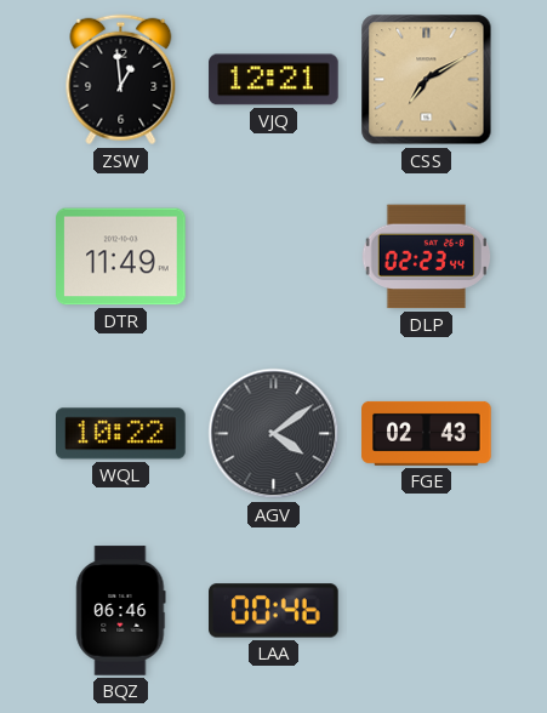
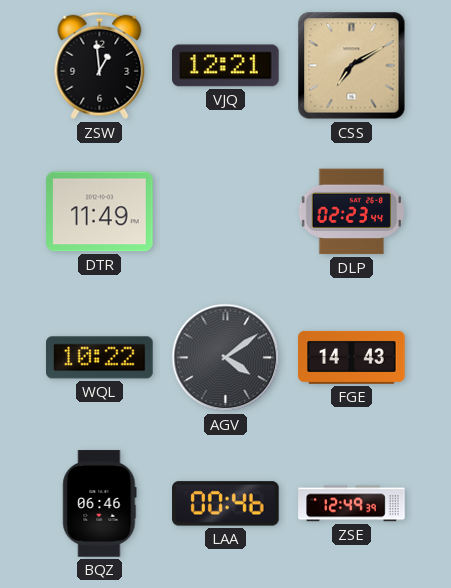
FGE: 02:43 -> 14:43
ZSE: none -> 12:49
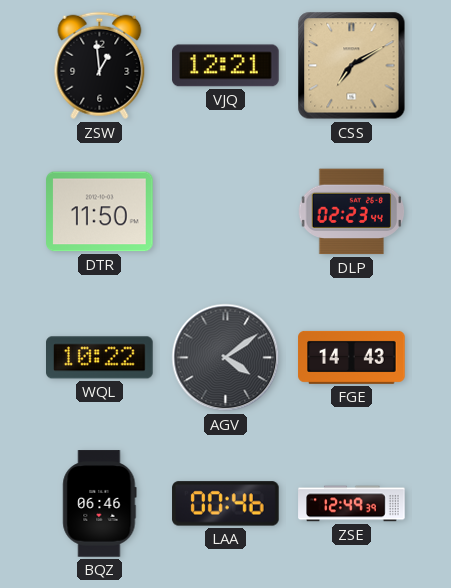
DTR: 11:49 -> 11:50
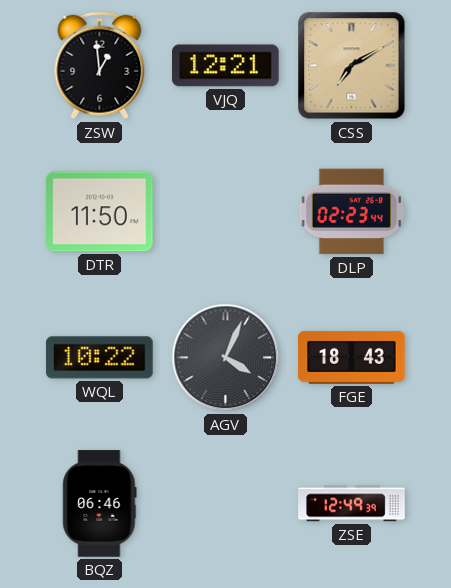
AGV: 4:09 -> 4:04
FGE: 14:43 -> 18:43
LAA: 00:46 -> none
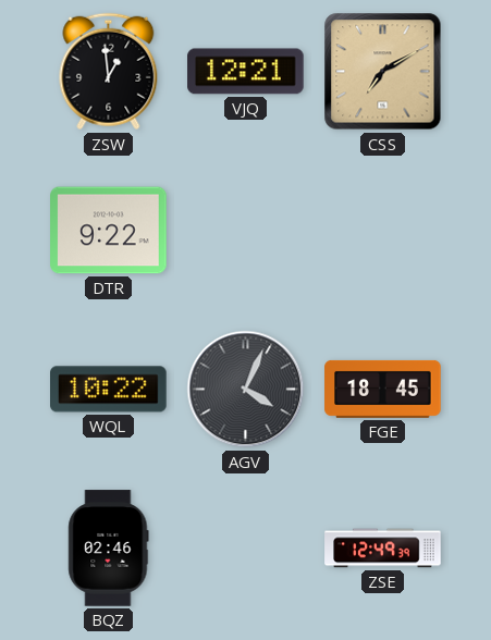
DTR: 11:50 -> 9:22
DLP: 02:23 -> none
FGE: 18:43 -> 18:45
BQZ: 06:46 -> 02:46
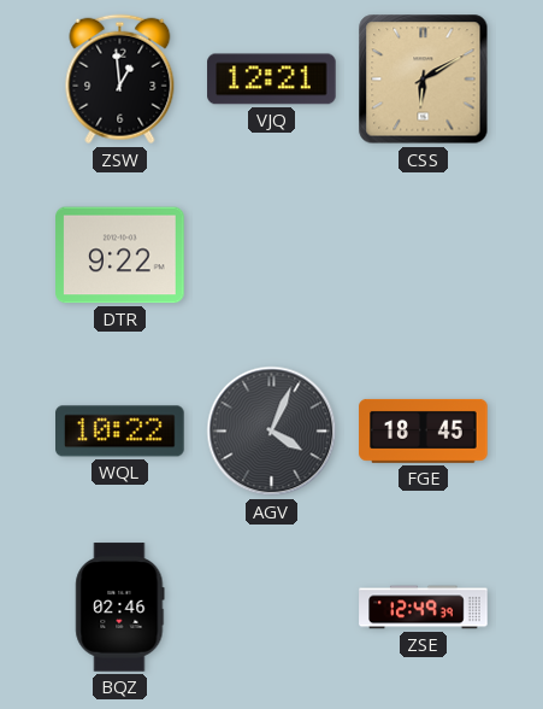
CSS: 7:10 -> 6:10
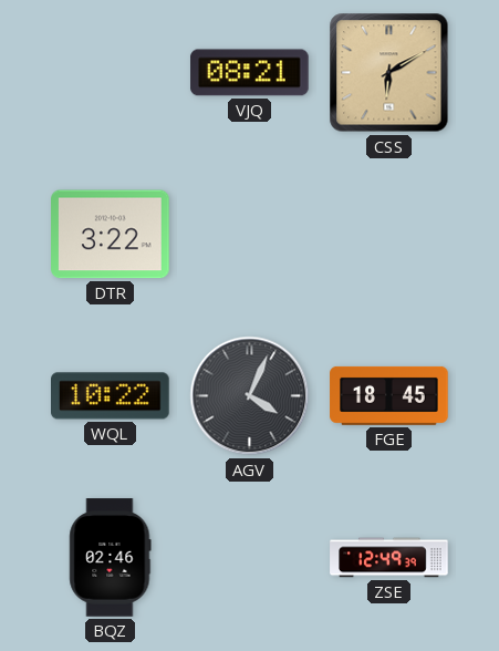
ZSW: 12:59 -> none
VJQ: 12:21 -> 08:21
DTR: 9:22 -> 3:22
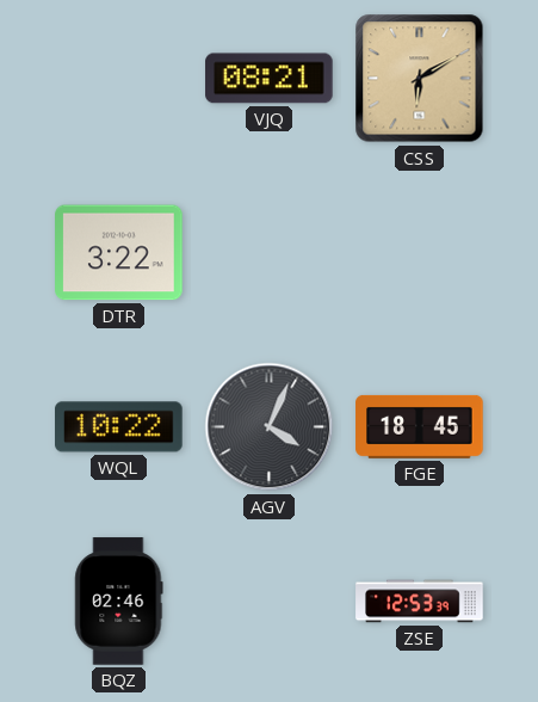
ZSE: 12:49 -> 12:53
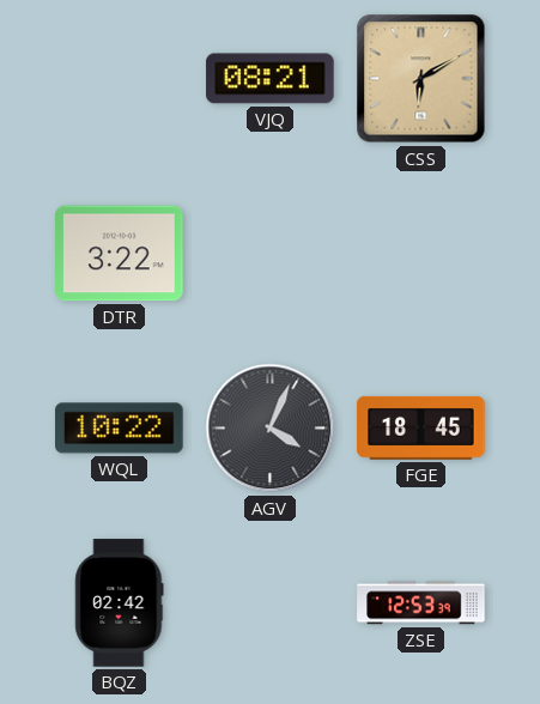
BQZ: 02:46 -> 02:42
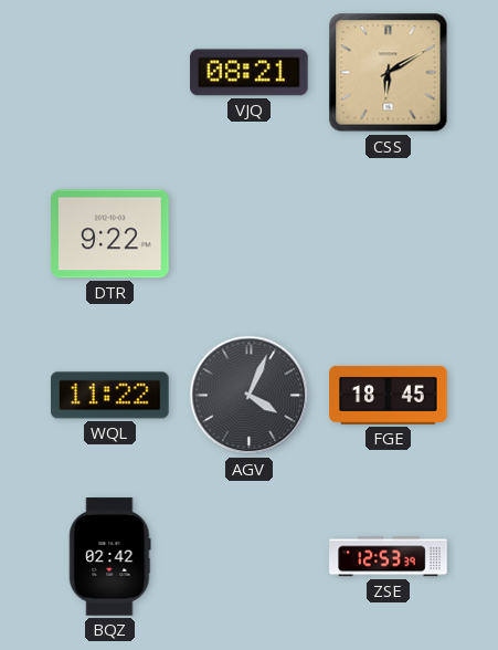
DTR: 3:22 -> 9:22
WQL: 10:22 -> 11:22
